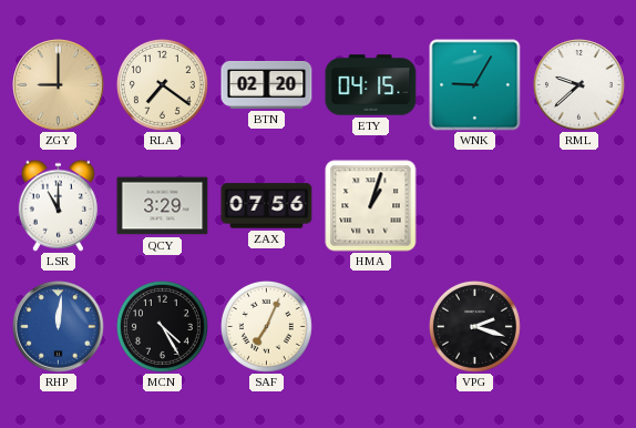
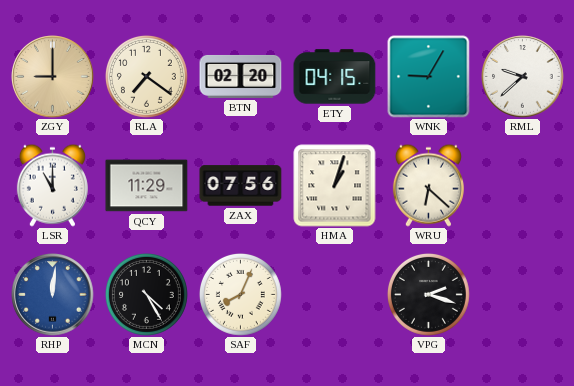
QCY: 3:29 -> 11:29
WRU: none -> 6:22
SAF: 7:04 -> 8:04
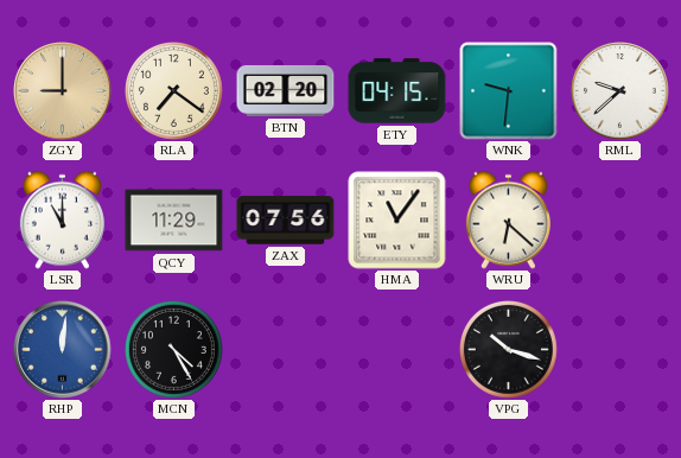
WNK: 9:05 -> 9:31
HMA: 1:03 -> 11:06
SAF: 8:04 -> none
VPG: 2:18 -> 10:18
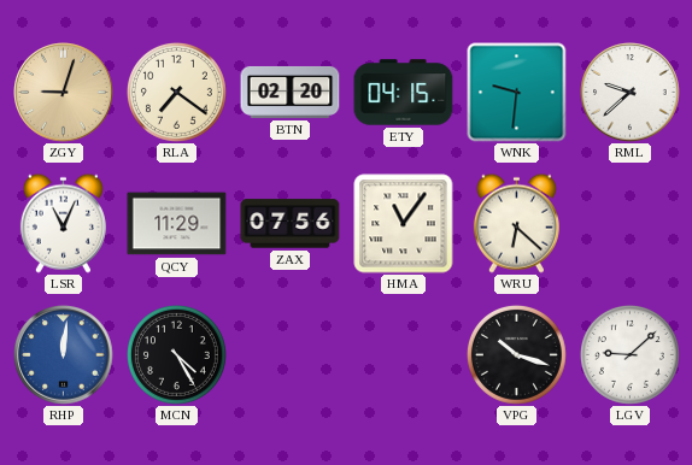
ZGY: 9:00 -> 9:03
LSR: 11:00 -> 11:04
LGV: none -> 9:08
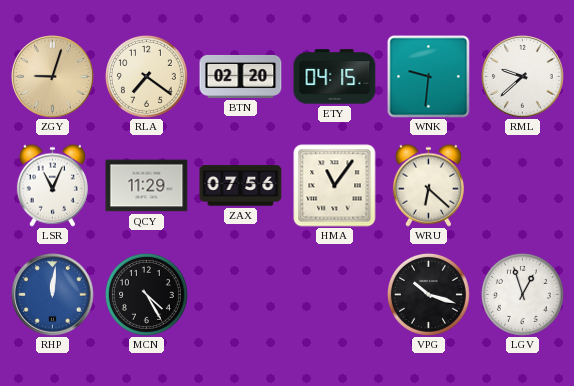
LGV: 9:08 -> 12:57
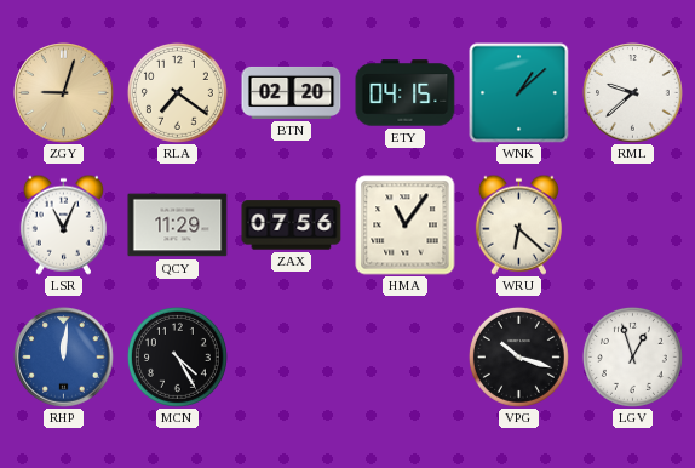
WNK: 9:31 -> 1:08
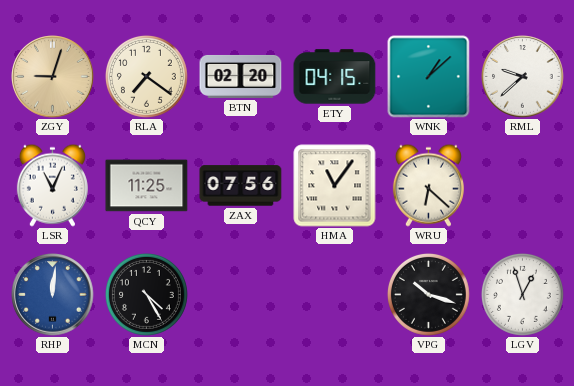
QCY: 11:29 -> 11:25
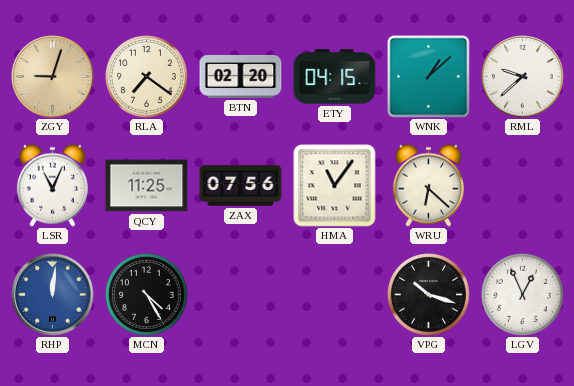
LGV: 12:57 -> 12:56
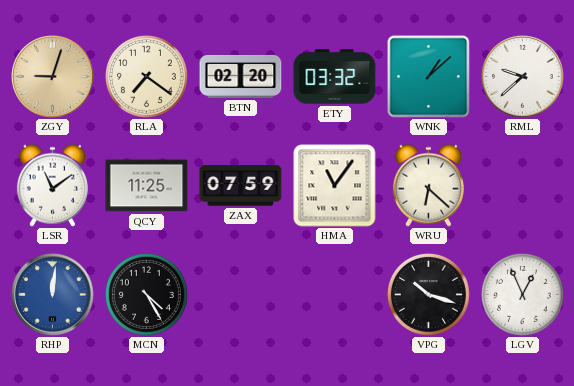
ETY: 04:15 -> 03:32
LSR: 11:04 -> 11:09
ZAX: 07:56 -> 07:59
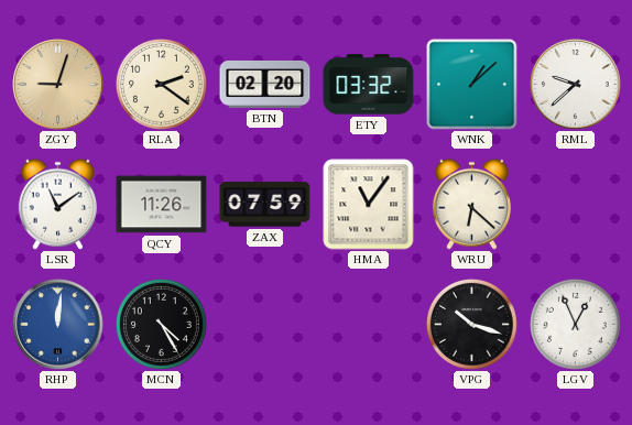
RLA: 7:21 -> 2:21
QCY: 11:25 -> 11:26
